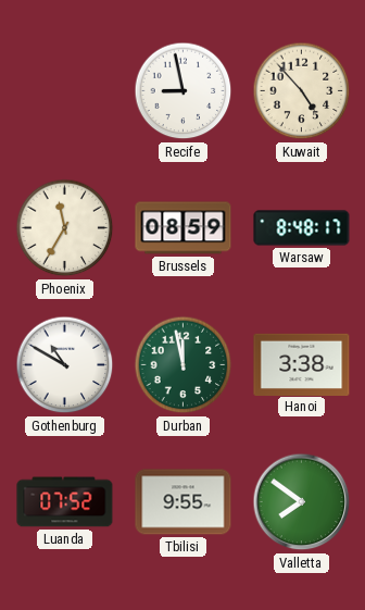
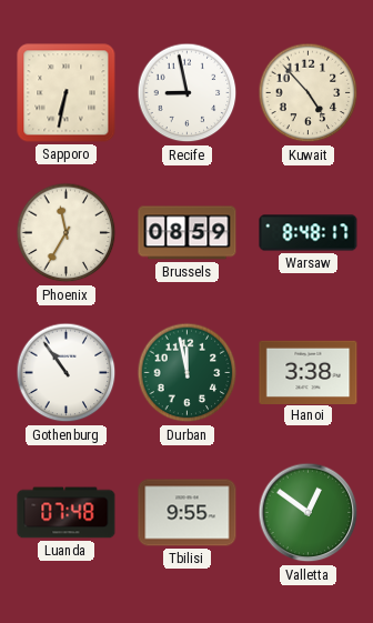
Sapporo: none -> 6:32
Gothenburg: 10:50 -> 10:54
Luanda: 07:52 -> 07:48
Valletta: 7:51 -> 12:51
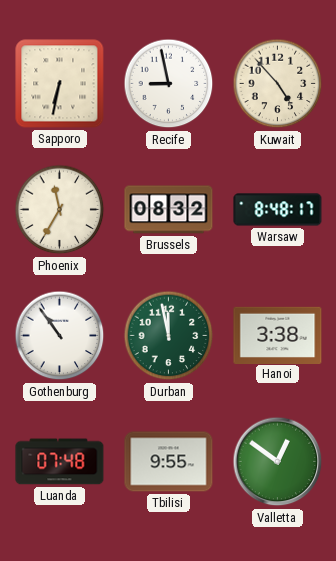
Brussels: 08:59 -> 08:32
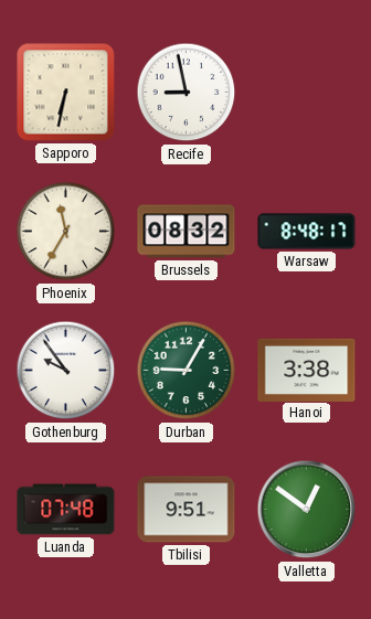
Kuwait: 4:53 -> none
Gothenburg: 10:54 -> 9:54
Durban: 11:58 -> 9:05
Tbilisi: 9:55 -> 9:51
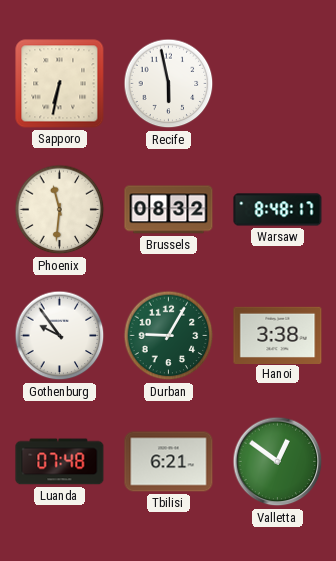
Recife: 8:58 -> 5:58
Phoenix: 11:35 -> 11:31
Tbilisi: 9:51 -> 6:21
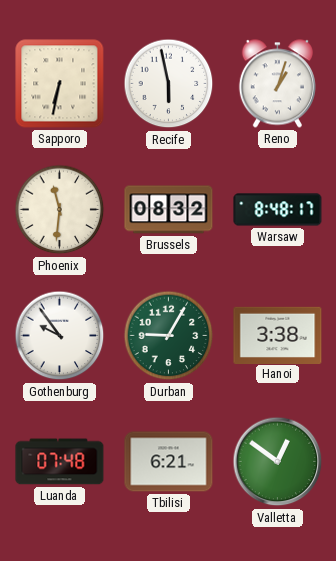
Reno: none -> 1:03
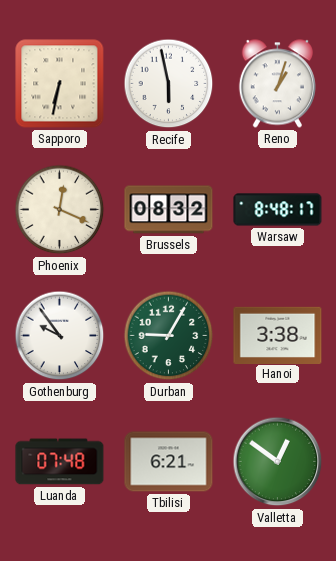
Phoenix: 11:31 -> 12:19
